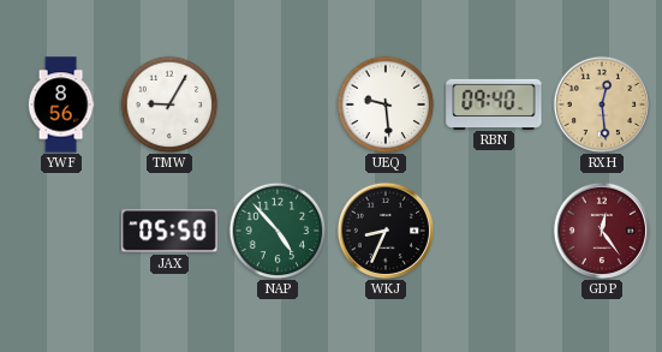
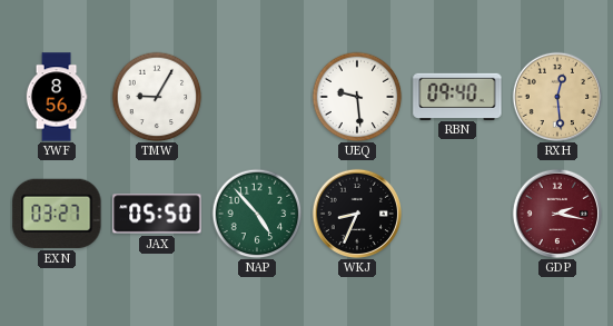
EXN: none -> 03:27
GDP: 12:24 -> 2:17
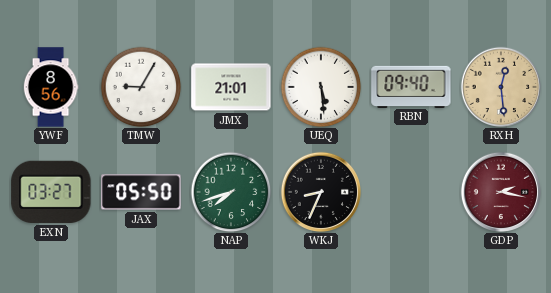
JMX: none -> 21:01
UEQ: 9:29 -> 5:29
NAP: 4:53 -> 7:42
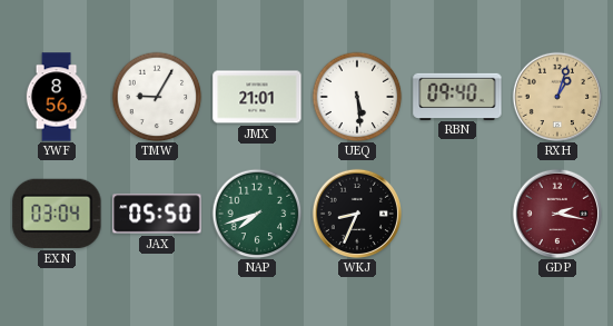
RXH: 12:29 -> 1:03
EXN: 03:27 -> 03:04
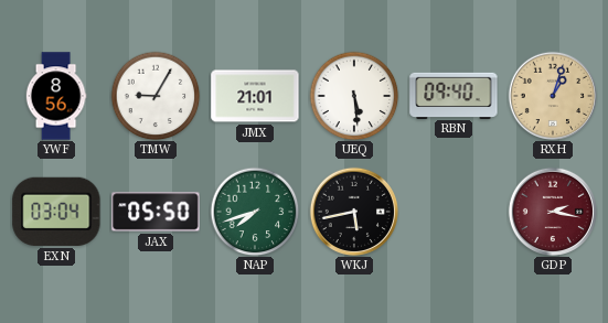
WKJ: 8:34 -> 5:43
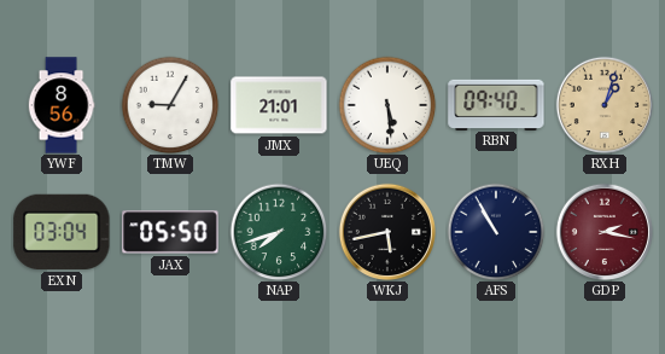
AFS: none -> 10:55
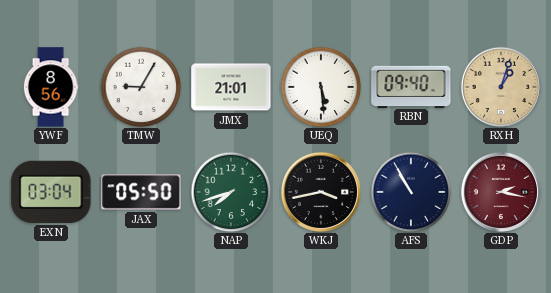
WKJ: 5:43 -> 3:43
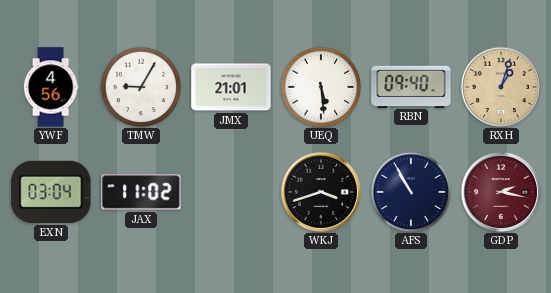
YWF: 8:56 -> 4:56
JAX: 05:50 -> 11:02
NAP: 7:42 -> none
WKJ: 3:43 -> 3:42
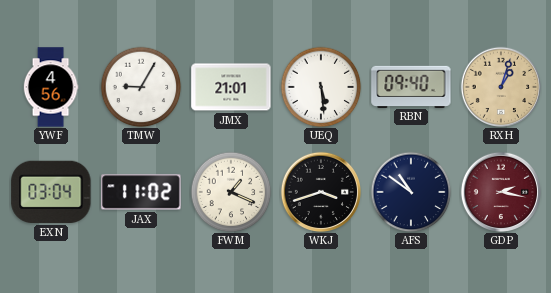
FWM: none -> 1:19
AFS: 10:55 -> 10:51
